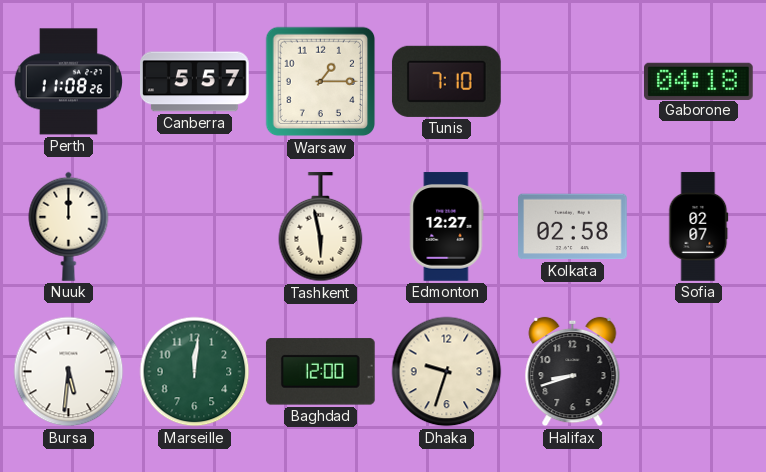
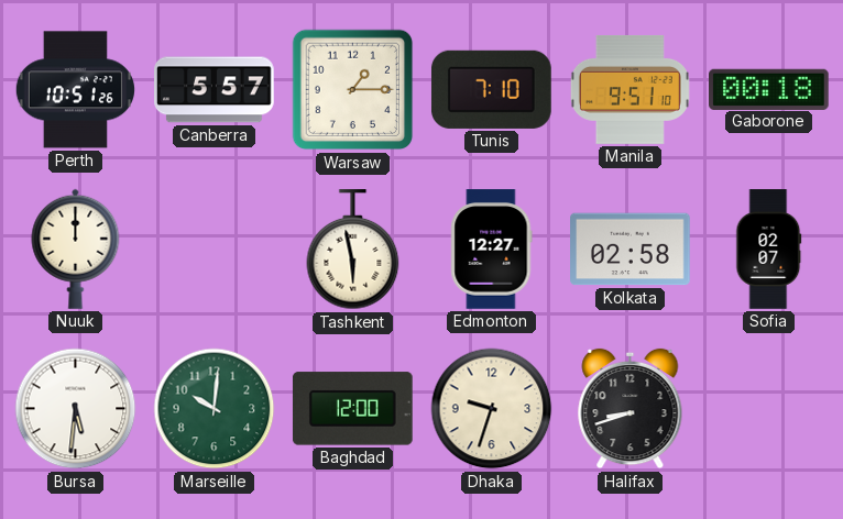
Perth: 11:08 -> 10:51
Manila: none -> 9:51
Gaborone: 04:18 -> 00:18
Marseille: 12:01 -> 10:01
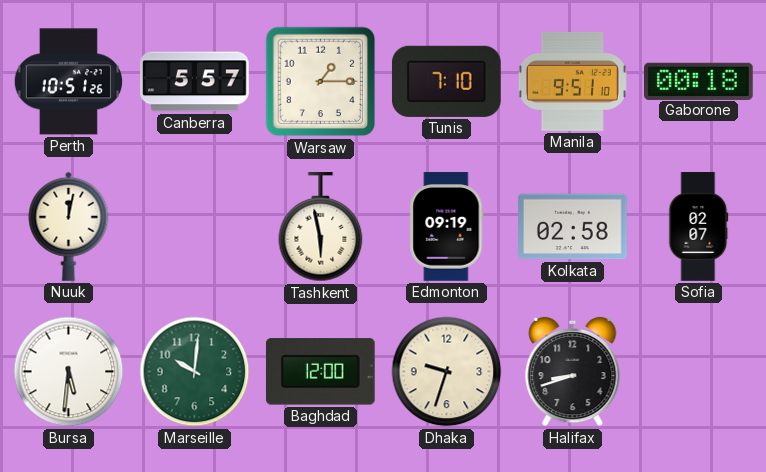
Nuuk: 12:00 -> 12:02
Edmonton: 12:27 -> 09:19
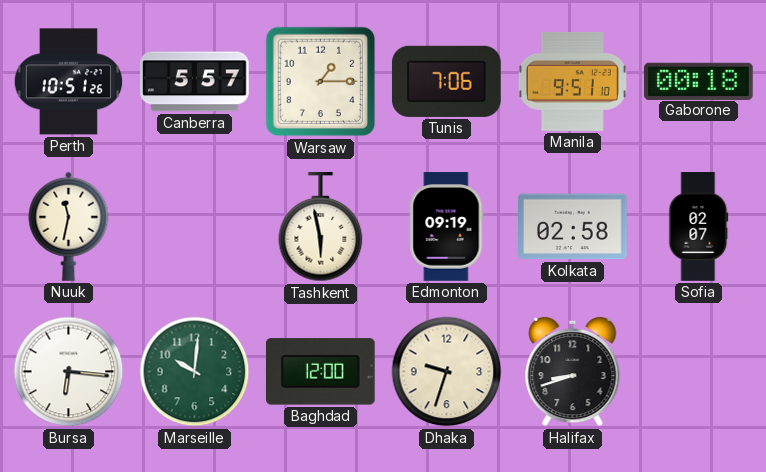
Tunis: 7:10 -> 7:06
Nuuk: 12:02 -> 11:32
Bursa: 5:31 -> 6:16
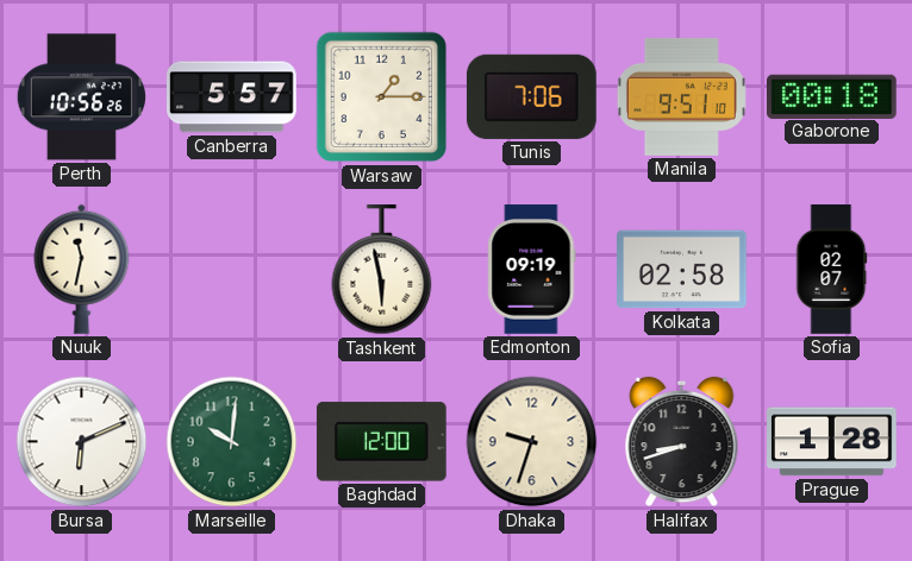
Perth: 10:51 -> 10:56
Bursa: 6:16 -> 6:11
Prague: none -> 1:28
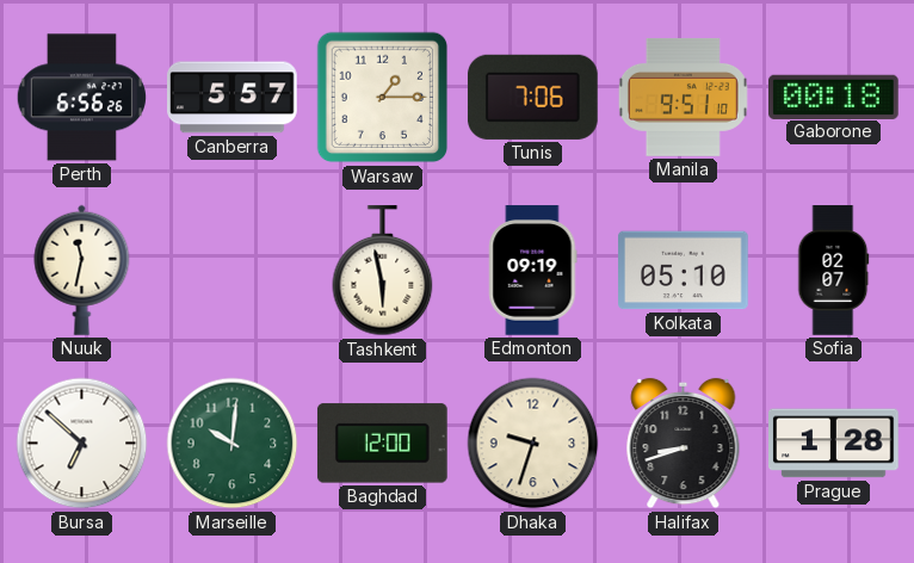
Perth: 10:56 -> 6:56
Kolkata: 02:58 -> 05:10
Bursa: 6:11 -> 6:52
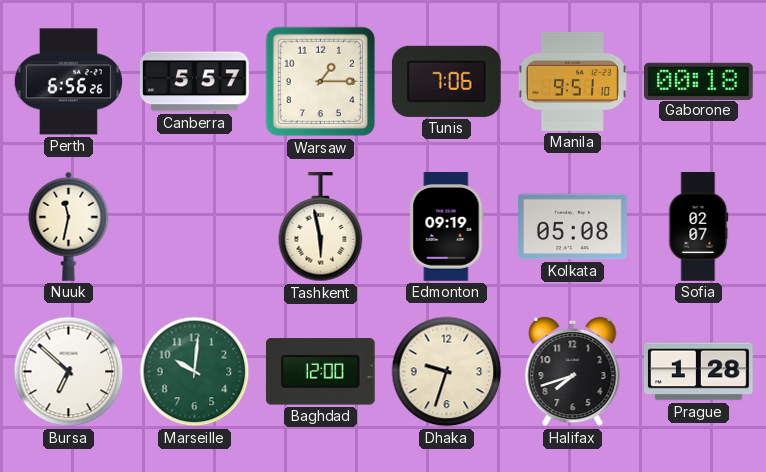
Kolkata: 05:10 -> 05:08
Halifax: 8:42 -> 7:42
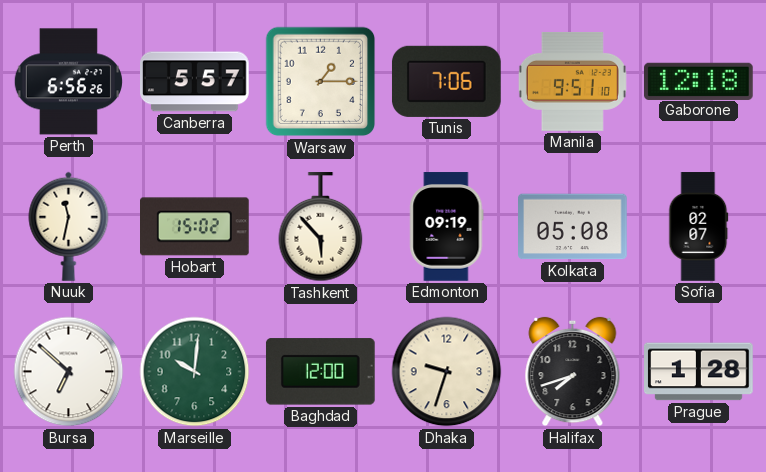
Gaborone: 00:18 -> 12:18
Hobart: none -> 15:02
Tashkent: 5:58 -> 5:53
